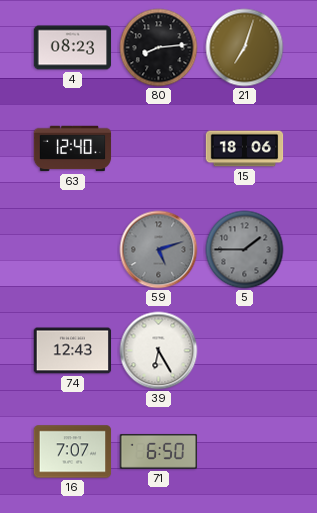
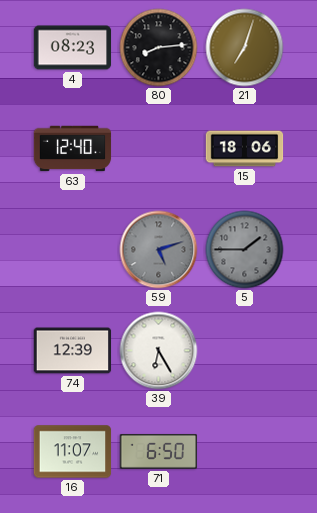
74: 12:43 -> 12:39
16: 7:07 -> 11:07
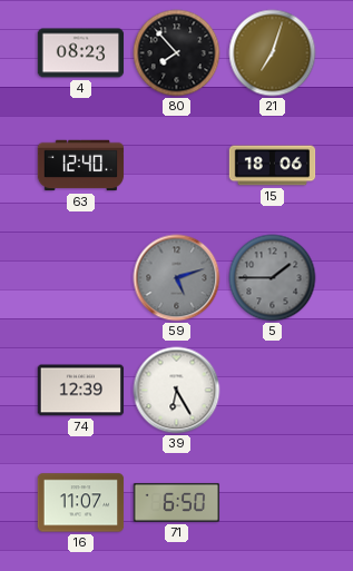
80: 8:14 -> 7:53
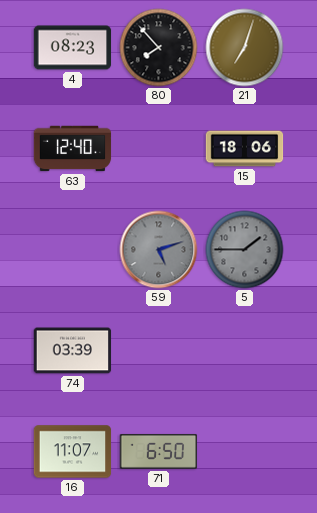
74: 12:39 -> 03:39
39: 6:25 -> none
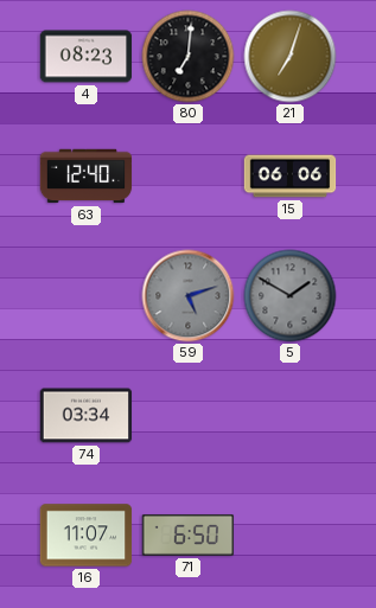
80: 7:53 -> 7:01
15: 18:06 -> 06:06
5: 1:45 -> 1:50
74: 03:39 -> 03:34
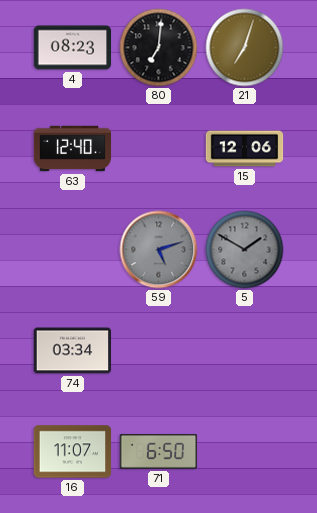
15: 06:06 -> 12:06
